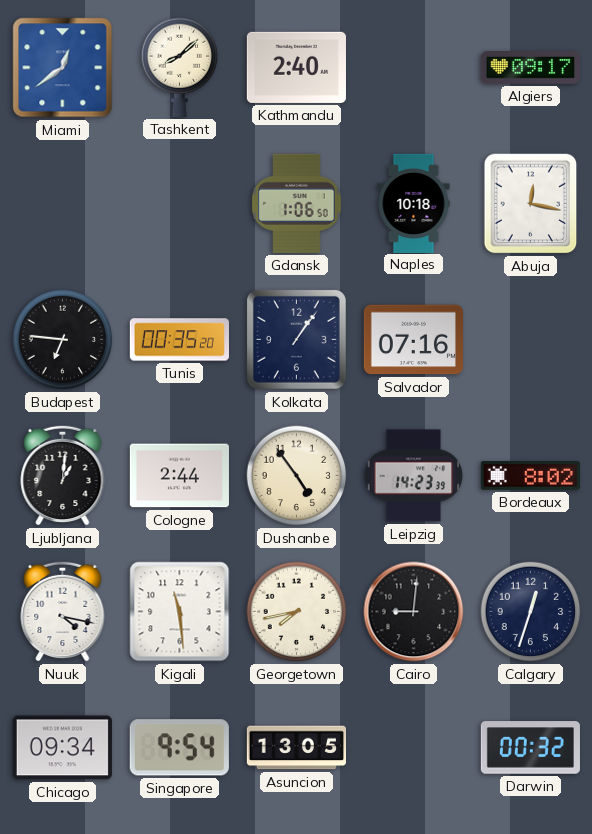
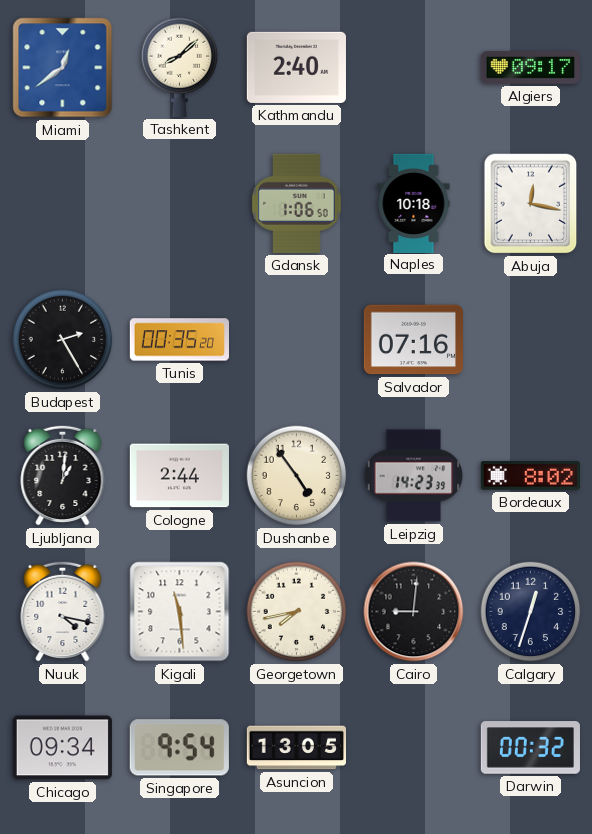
Budapest: 6:46 -> 2:25
Kolkata: 1:06 -> none
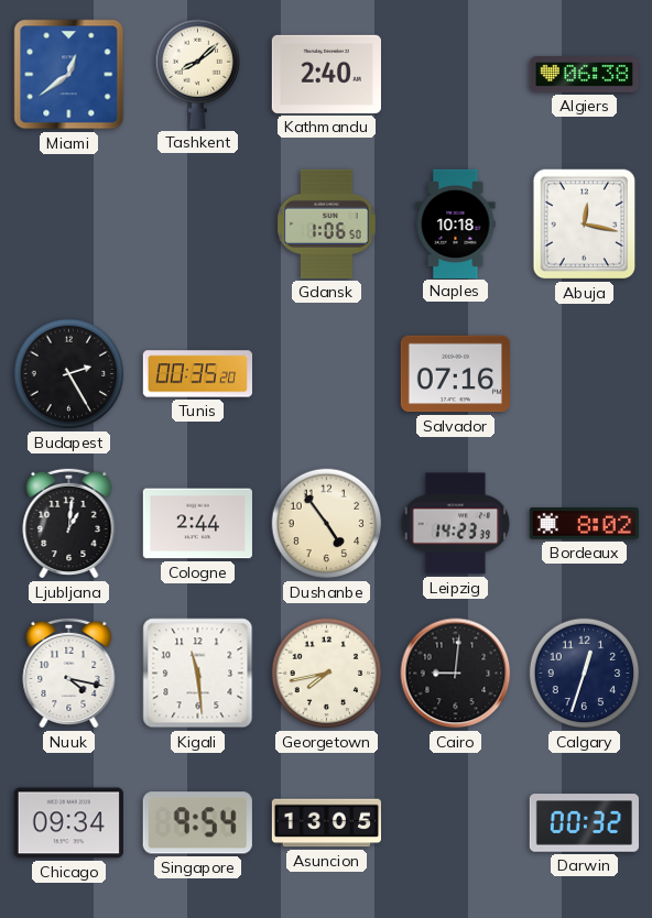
Algiers: 09:17 -> 06:38
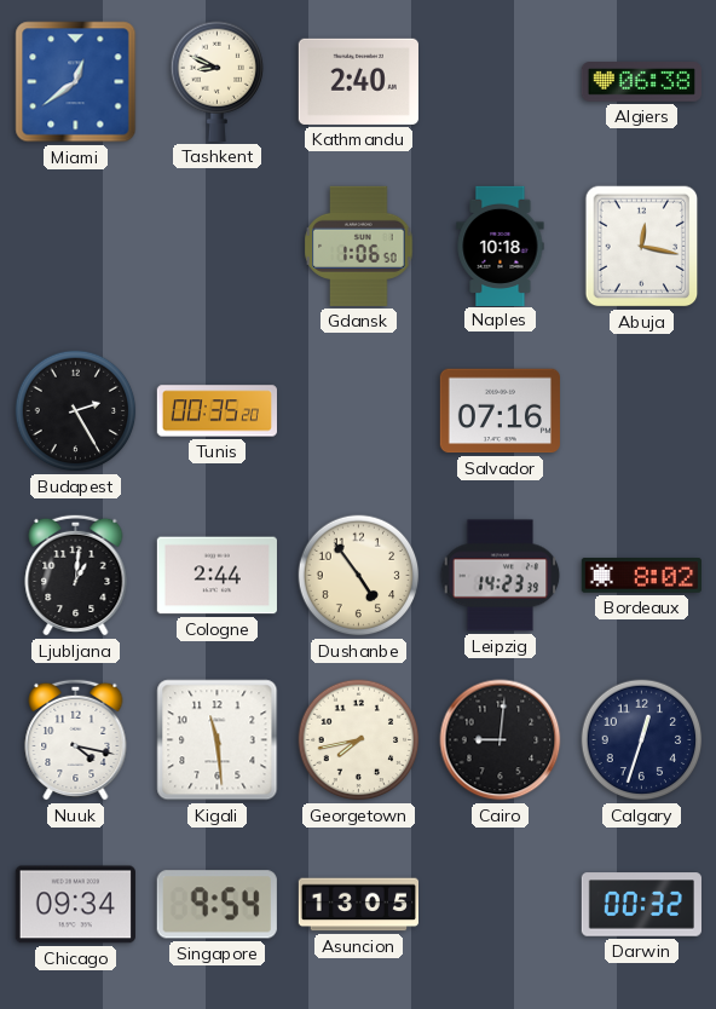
Tashkent: 8:08 -> 8:49
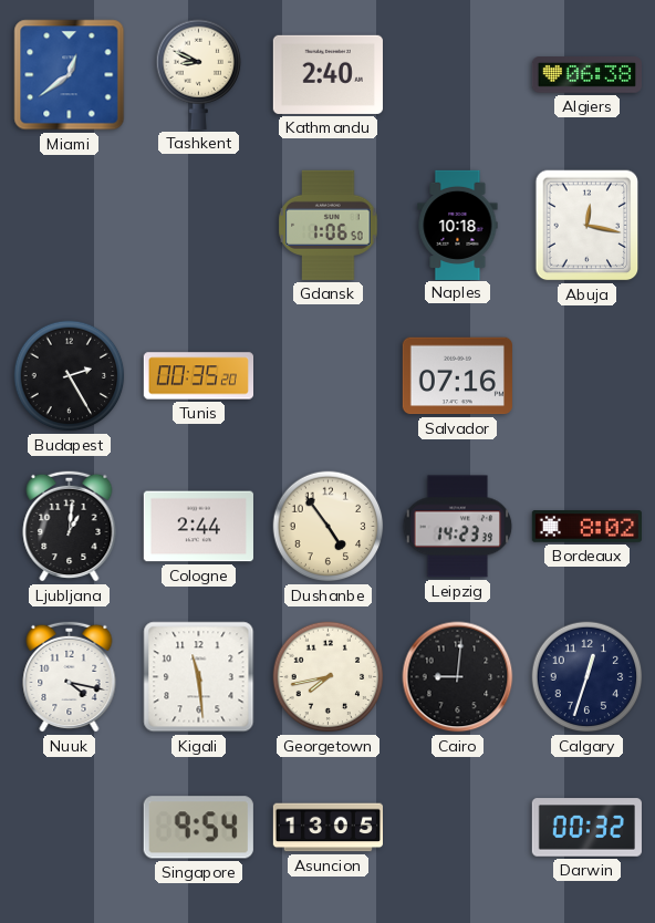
Chicago: 09:34 -> none
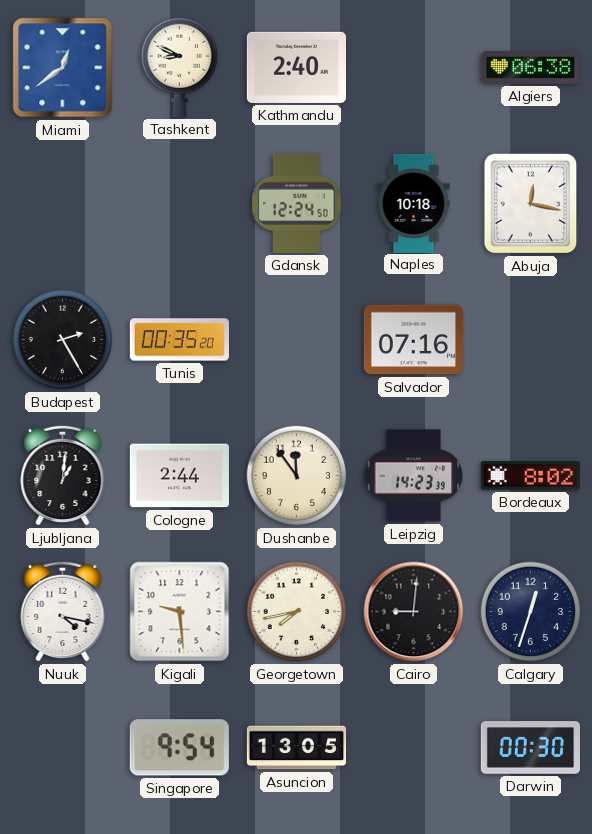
Gdansk: 1:06 -> 12:24
Dushanbe: 4:54 -> 11:54
Kigali: 11:29 -> 9:29
Darwin: 00:32 -> 00:30
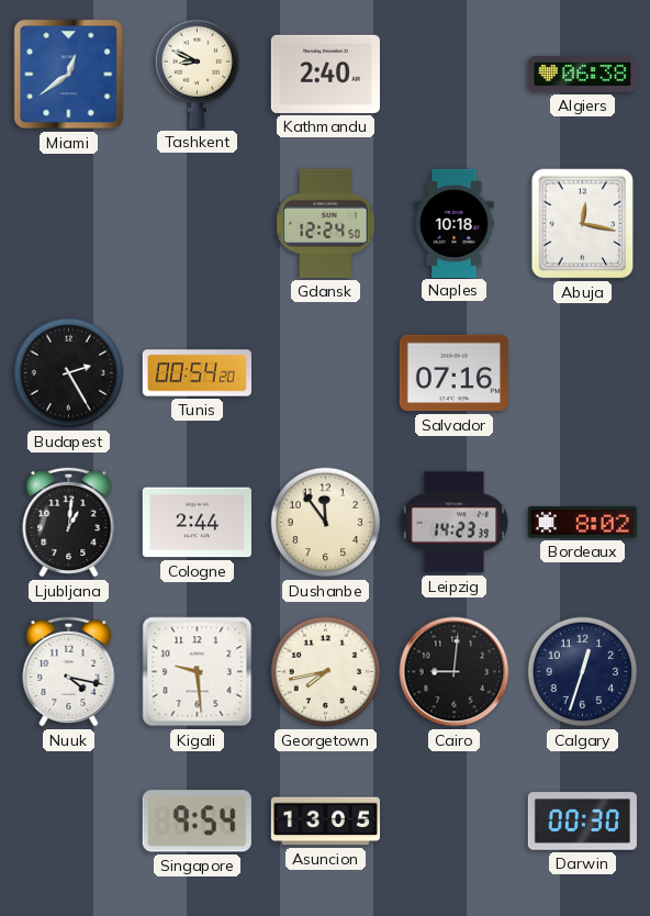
Tunis: 00:35 -> 00:54
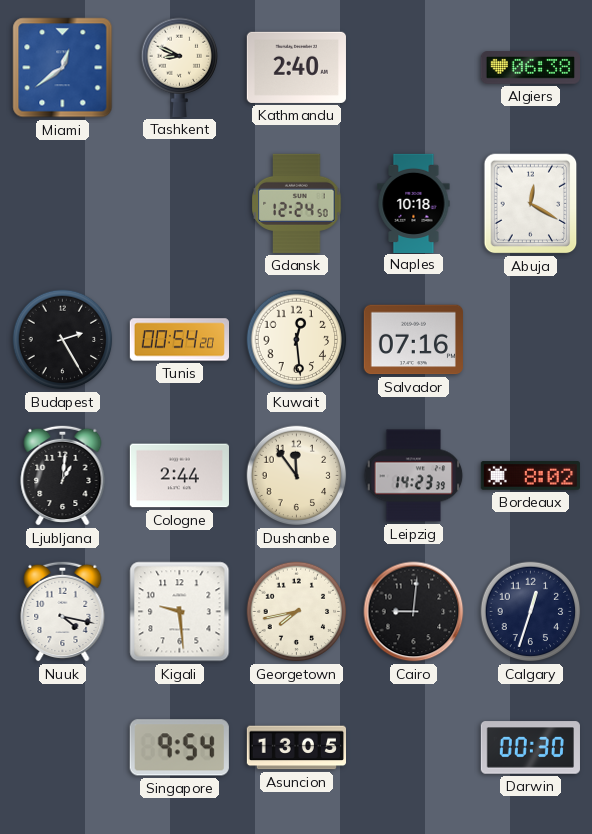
Abuja: 12:17 -> 12:20
Kuwait: none -> 12:29
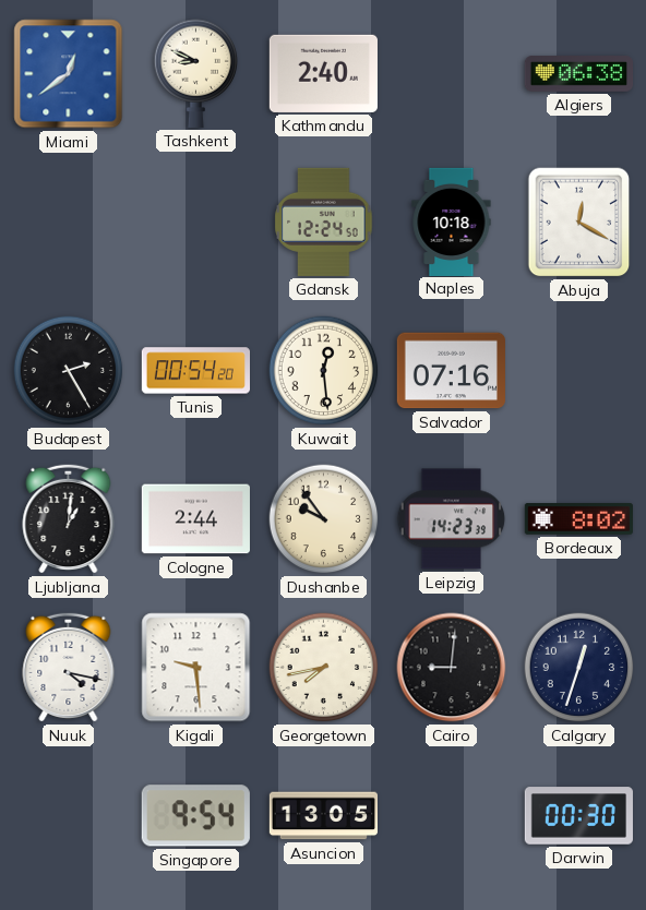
Dushanbe: 11:54 -> 9:54
